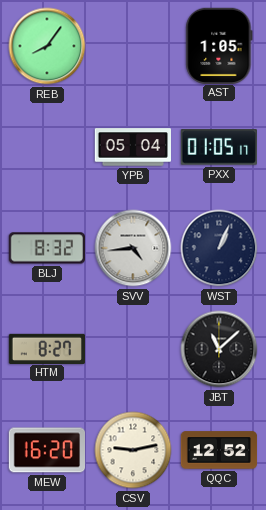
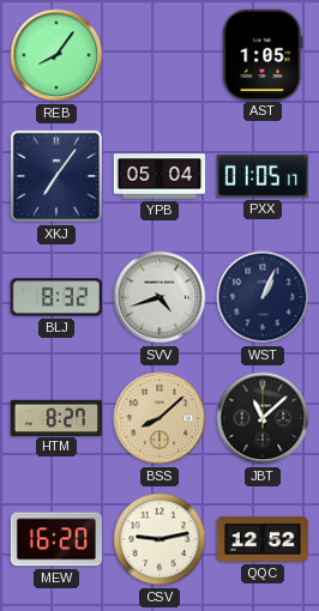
XKJ: none -> 7:06
SVV: 4:44 -> 4:42
BSS: none -> 8:08
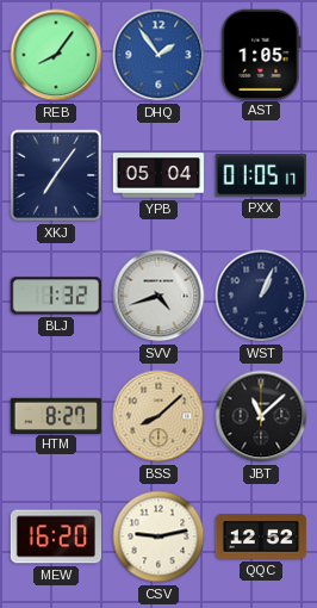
DHQ: none -> 1:54
BLJ: 8:32 -> 1:32
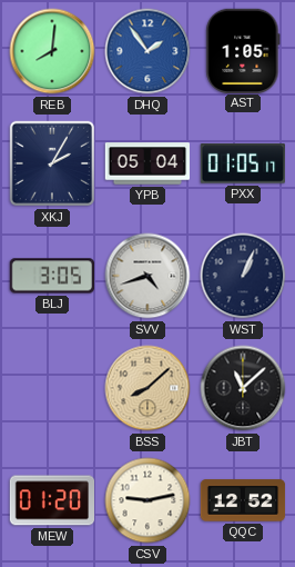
REB: 8:06 -> 8:01
XKJ: 7:06 -> 2:05
BLJ: 1:32 -> 3:05
HTM: 8:27 -> none
MEW: 16:20 -> 01:20
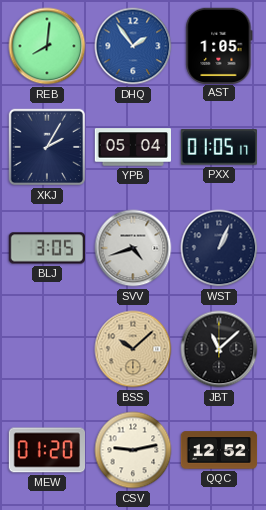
BSS: 8:08 -> 10:08
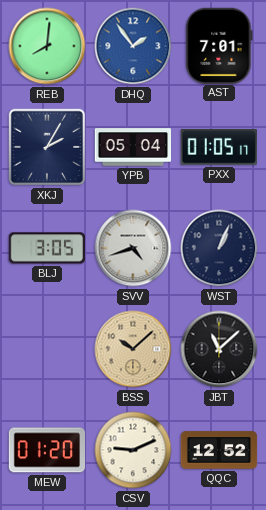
AST: 1:05 -> 7:01
CSV: 9:13 -> 9:11
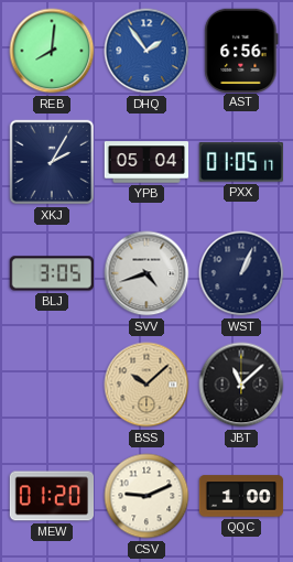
AST: 7:01 -> 6:56
QQC: 12:52 -> 1:00
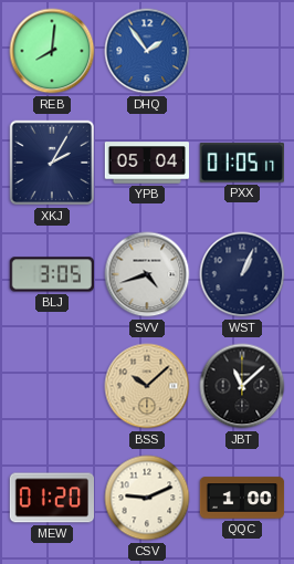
AST: 6:56 -> none
